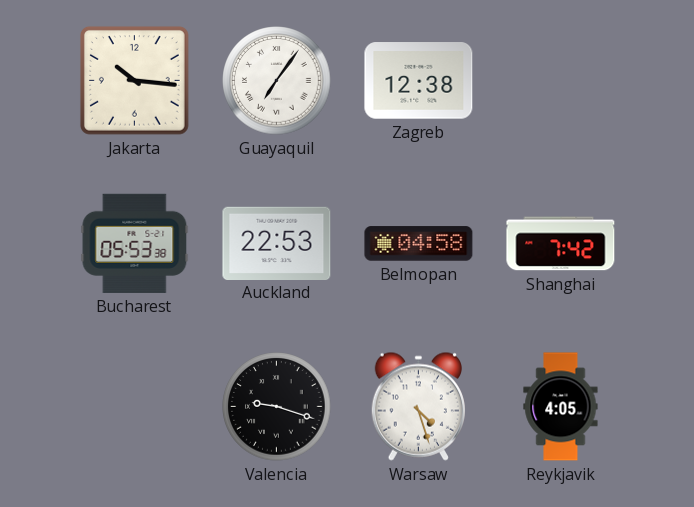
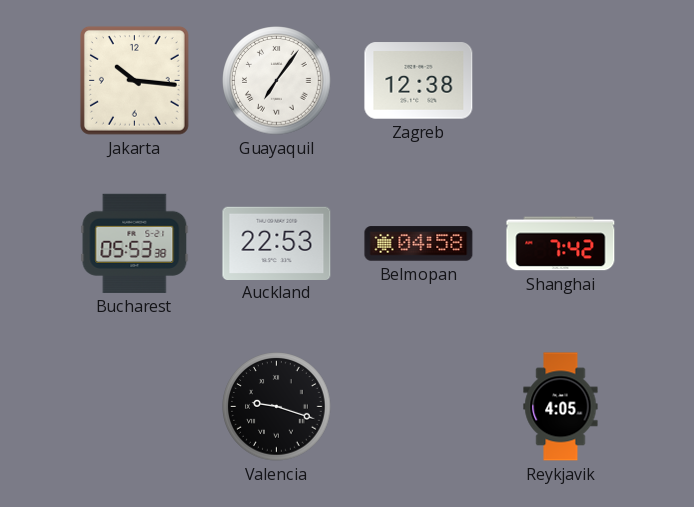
Warsaw: 4:27 -> none
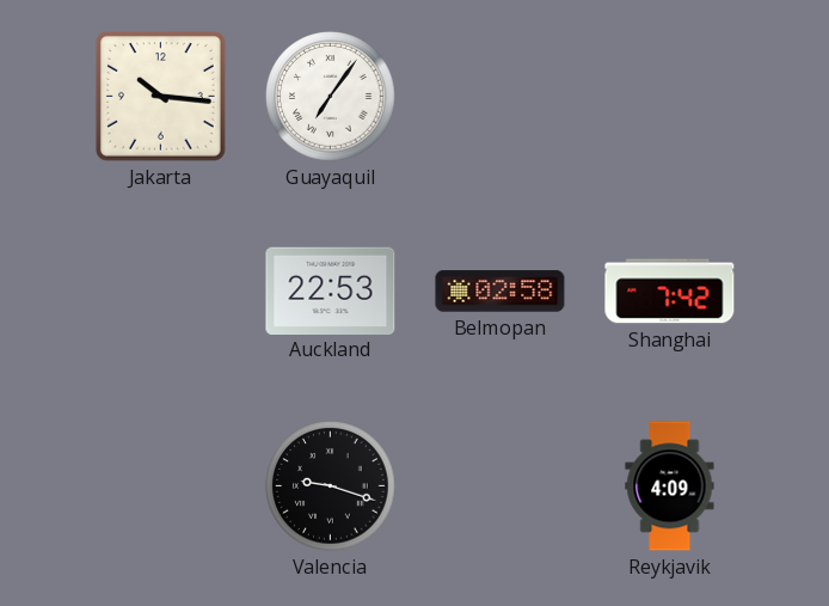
Zagreb: 12:38 -> none
Bucharest: 05:53 -> none
Belmopan: 04:58 -> 02:58
Reykjavik: 4:05 -> 4:09
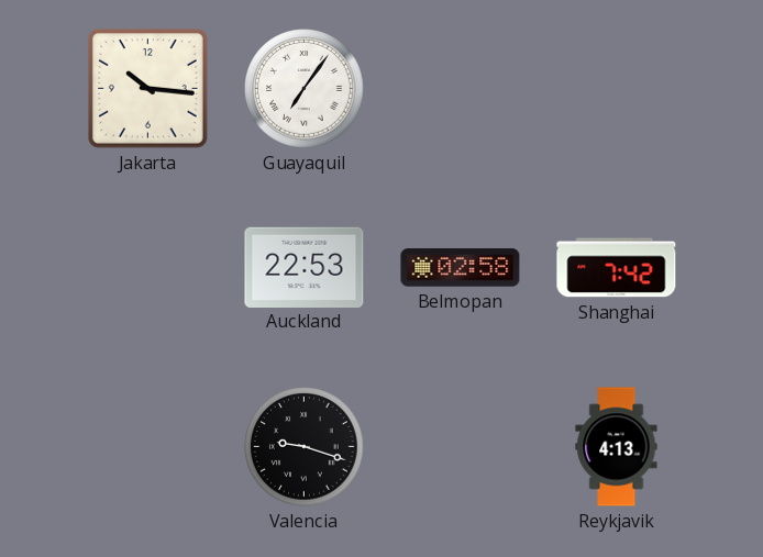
Reykjavik: 4:09 -> 4:13
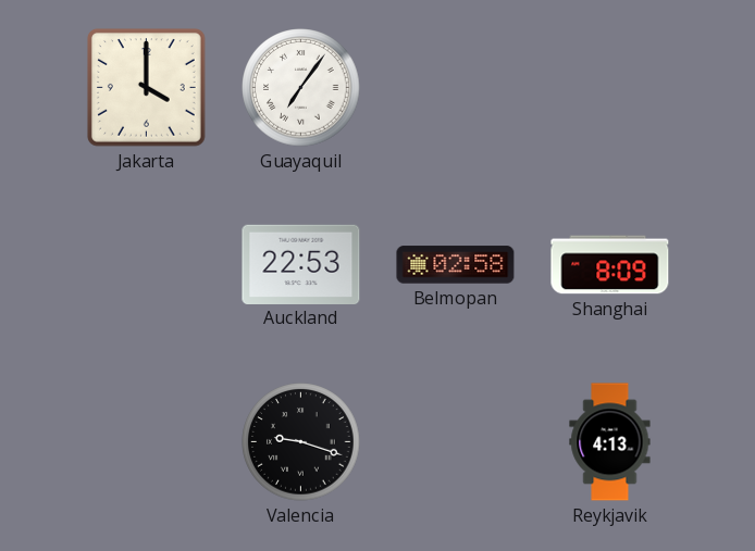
Jakarta: 10:16 -> 4:00
Shanghai: 7:42 -> 8:09
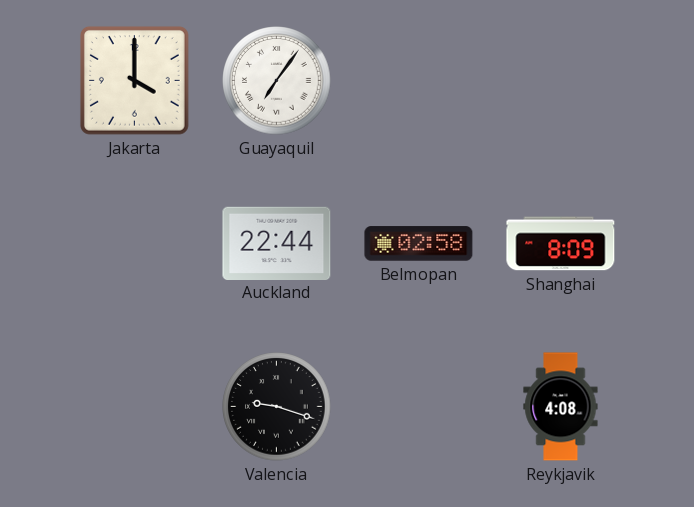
Auckland: 22:53 -> 22:44
Reykjavik: 4:13 -> 4:08
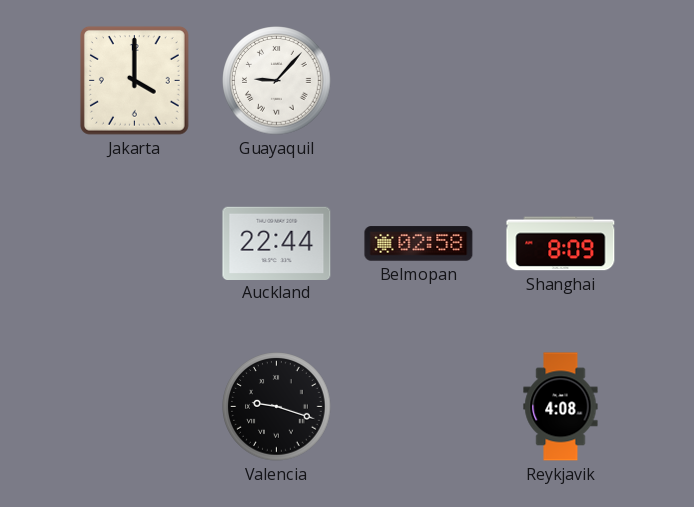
Guayaquil: 7:06 -> 9:07
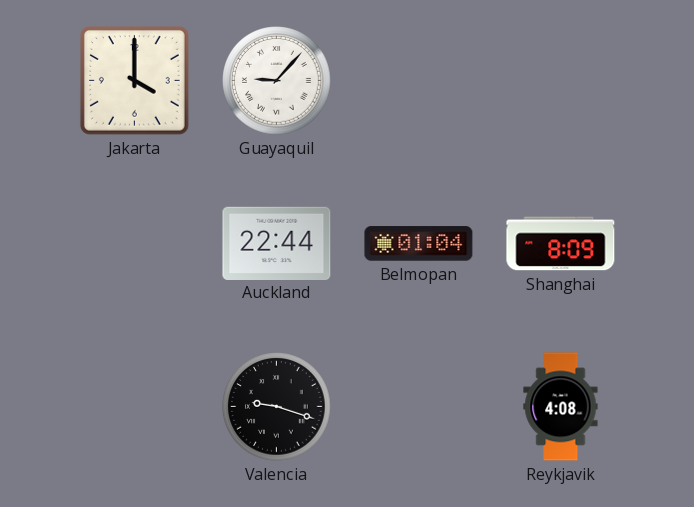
Belmopan: 02:58 -> 01:04
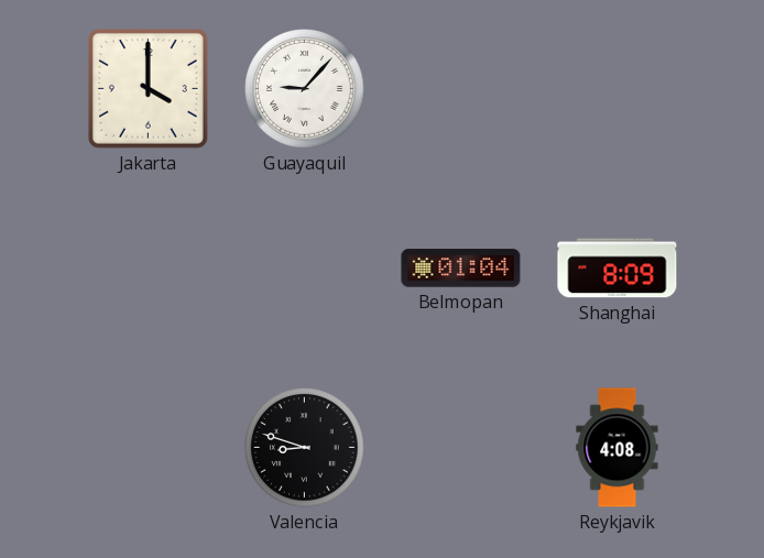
Auckland: 22:44 -> none
Valencia: 9:18 -> 8:48
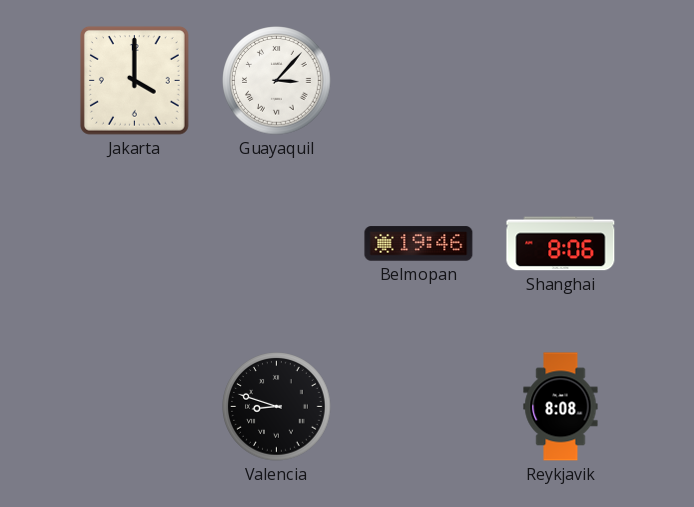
Guayaquil: 9:07 -> 3:07
Belmopan: 01:04 -> 19:46
Shanghai: 8:09 -> 8:06
Reykjavik: 4:08 -> 8:08
